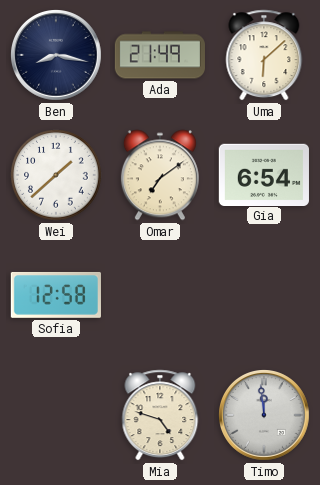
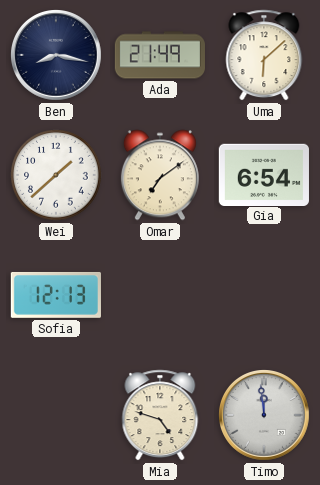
Sofia: 12:58 -> 12:13
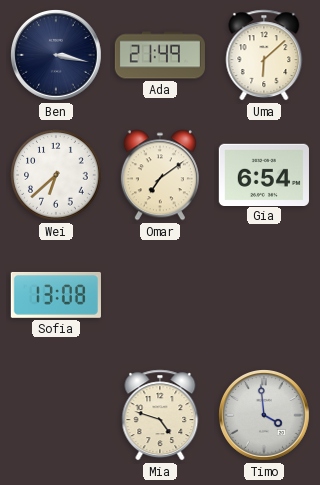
Ben: 8:17 -> 3:17
Wei: 1:38 -> 6:38
Sofia: 12:13 -> 13:08
Timo: 11:59 -> 3:59
